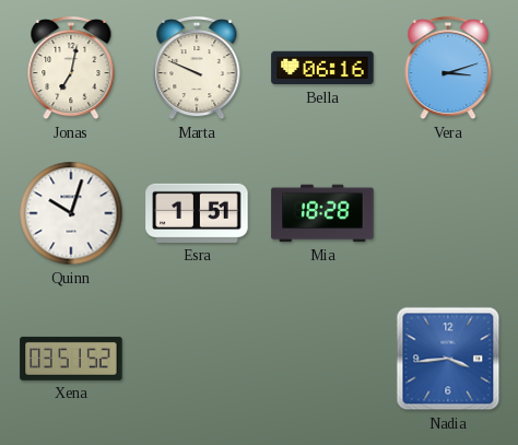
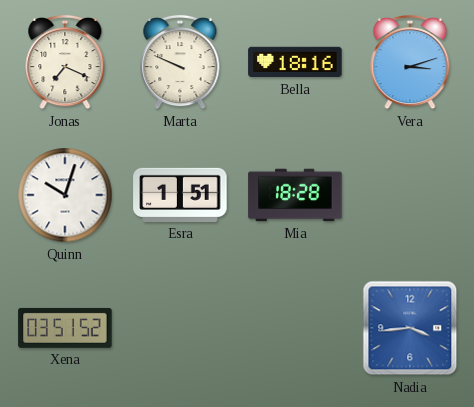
Jonas: 7:02 -> 7:19
Bella: 06:16 -> 18:16
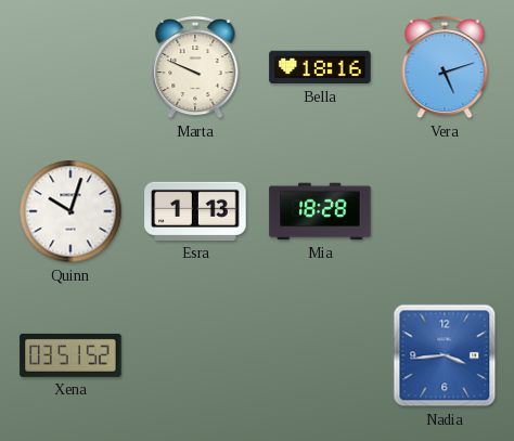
Jonas: 7:19 -> none
Vera: 3:12 -> 5:12
Esra: 1:51 -> 1:13
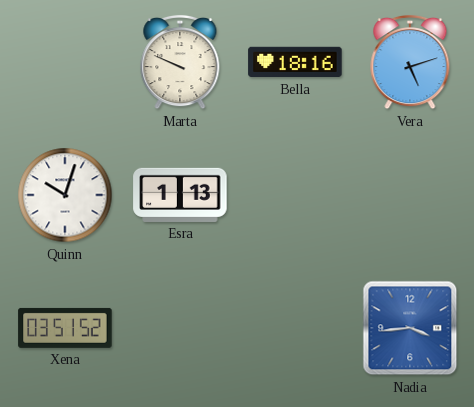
Mia: 18:28 -> none
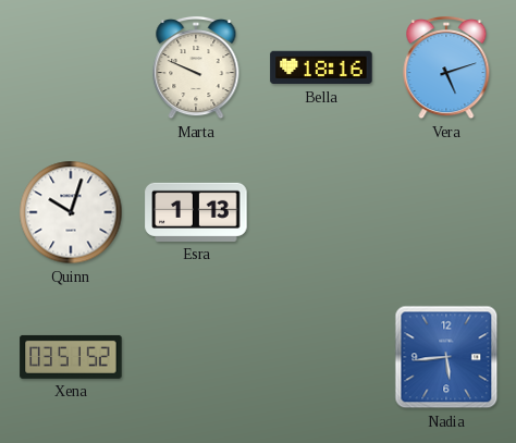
Nadia: 3:44 -> 5:44
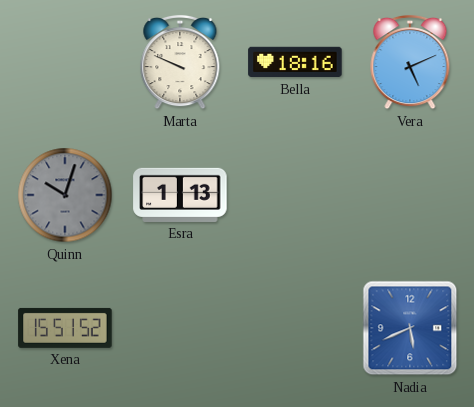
Vera: 5:12 -> 5:11
Quinn dial: white -> grey
Xena: 03:51 -> 15:51
Nadia: 5:44 -> 5:41
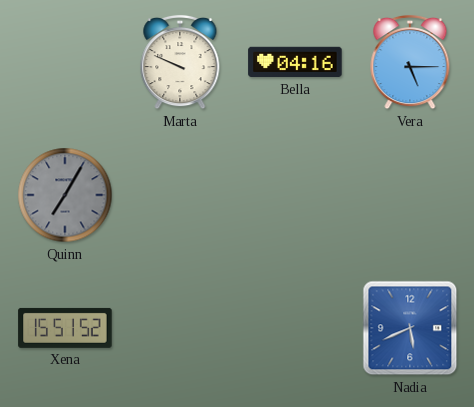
Bella: 18:16 -> 04:16
Vera: 5:11 -> 5:15
Quinn: 10:03 -> 7:05
Esra: 1:13 -> none
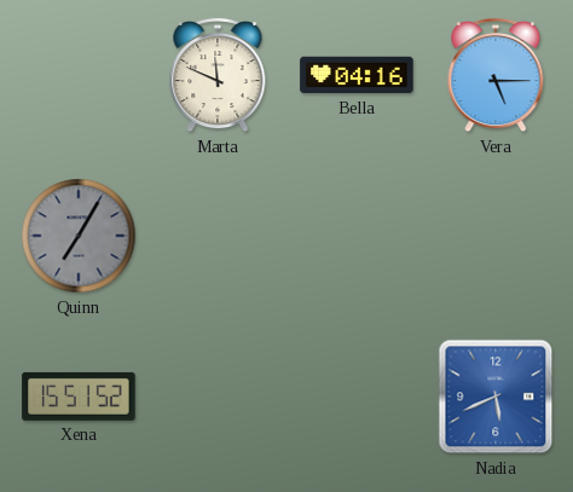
Marta: 9:49 -> 11:49
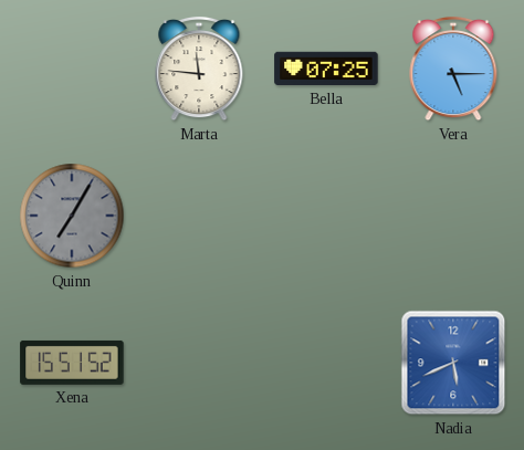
Marta: 11:49 -> 11:46
Bella: 04:16 -> 07:25
